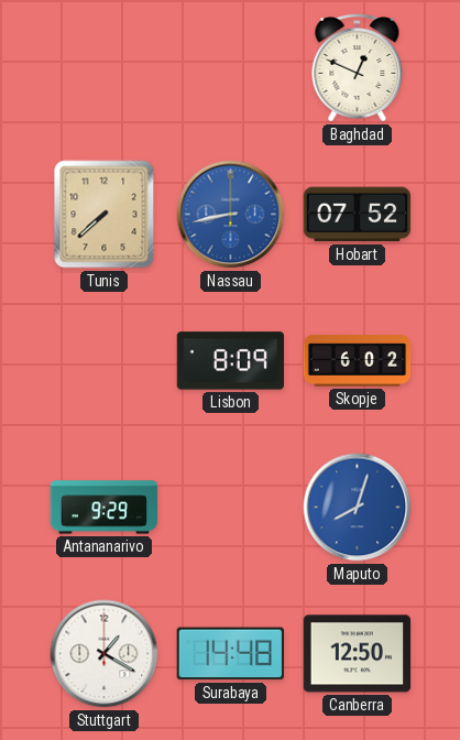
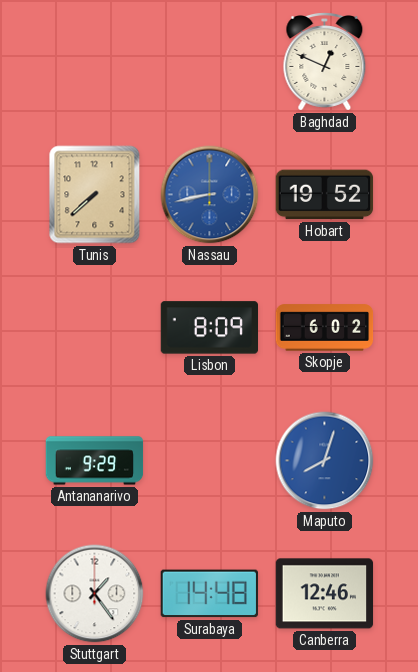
Hobart: 07:52 -> 19:52
Stuttgart: 1:20 -> 1:24
Canberra: 12:50 -> 12:46
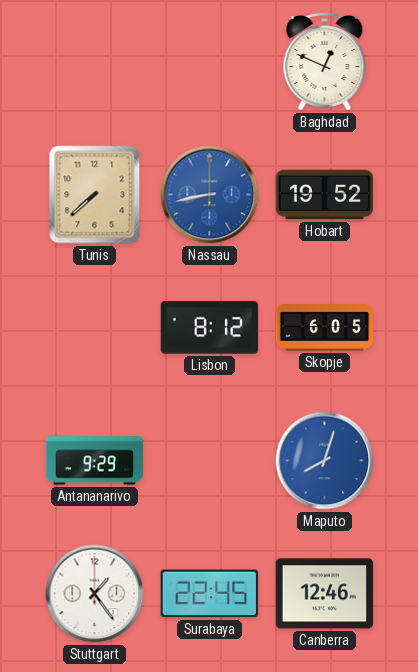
Lisbon: 8:09 -> 8:12
Skopje: 6:02 -> 6:05
Surabaya: 14:48 -> 22:45
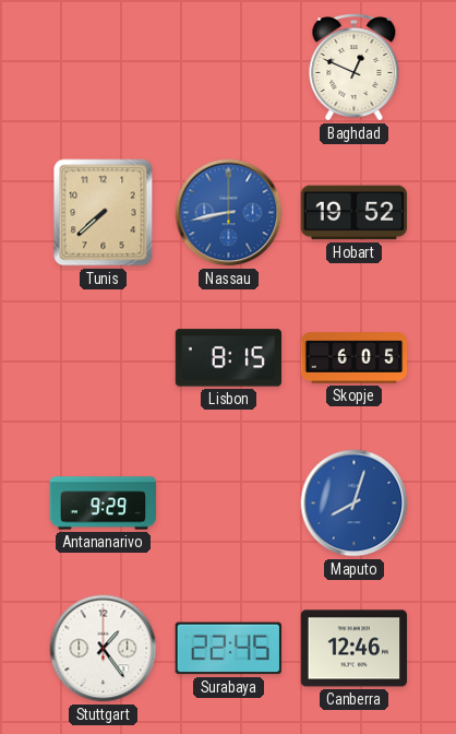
Lisbon: 8:12 -> 8:15
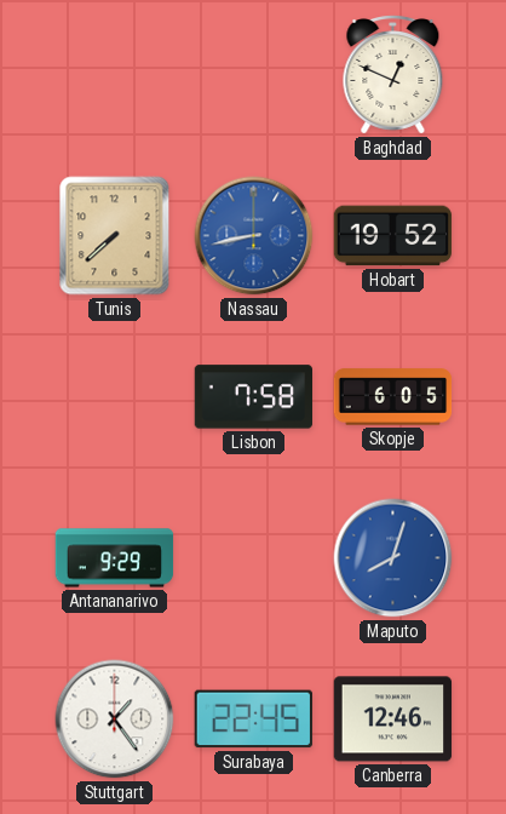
Lisbon: 8:15 -> 7:58
